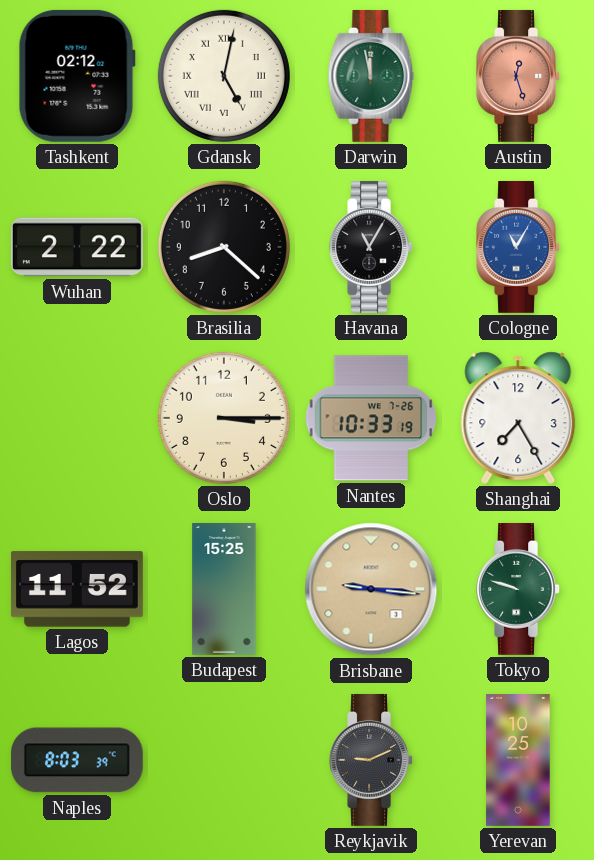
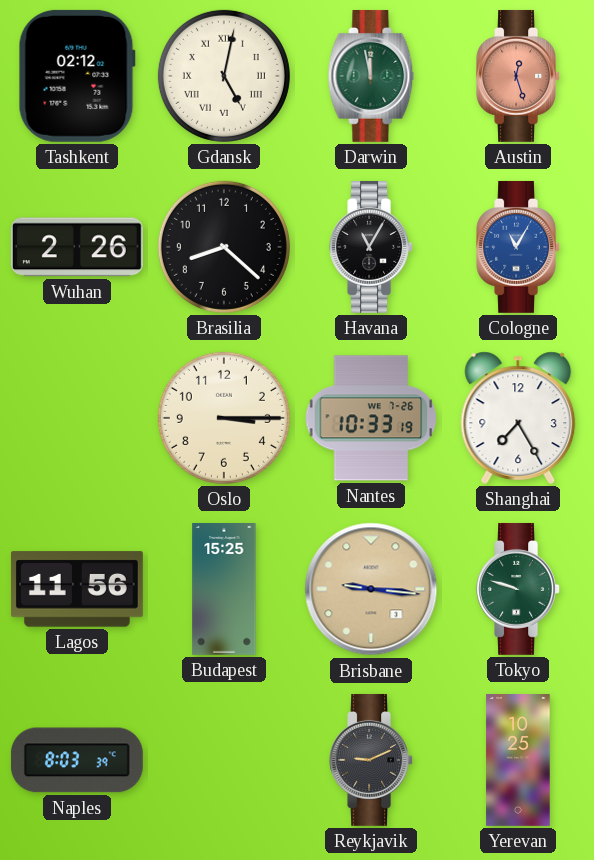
Wuhan: 2:22 -> 2:26
Lagos: 11:52 -> 11:56
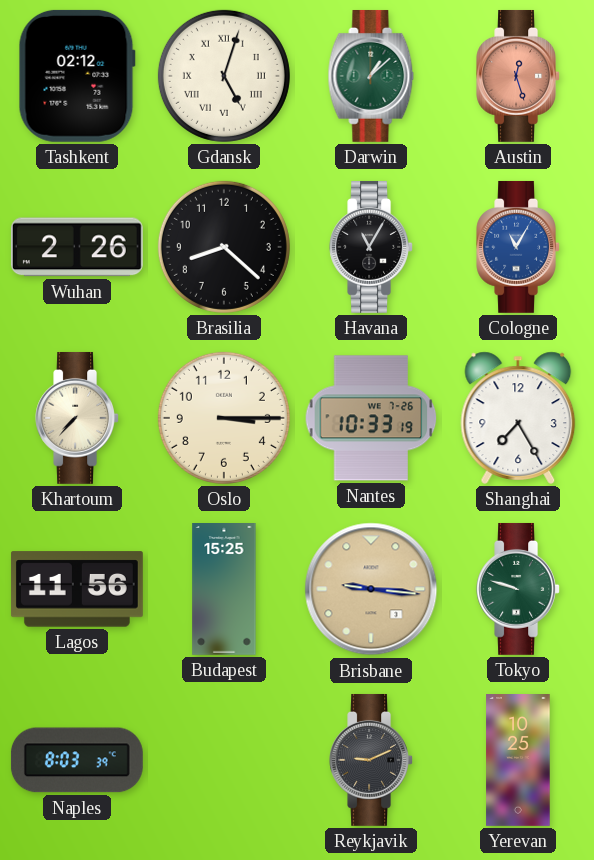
Gdansk: 5:02 -> 5:03
Darwin: 11:58 -> 1:08
Khartoum: none -> 7:37
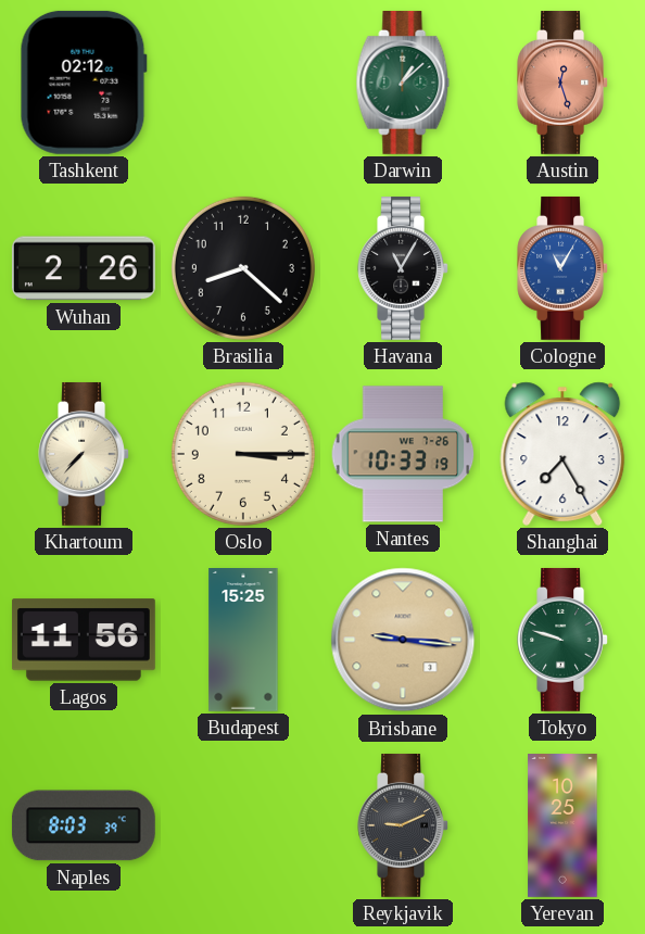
Gdansk: 5:03 -> none
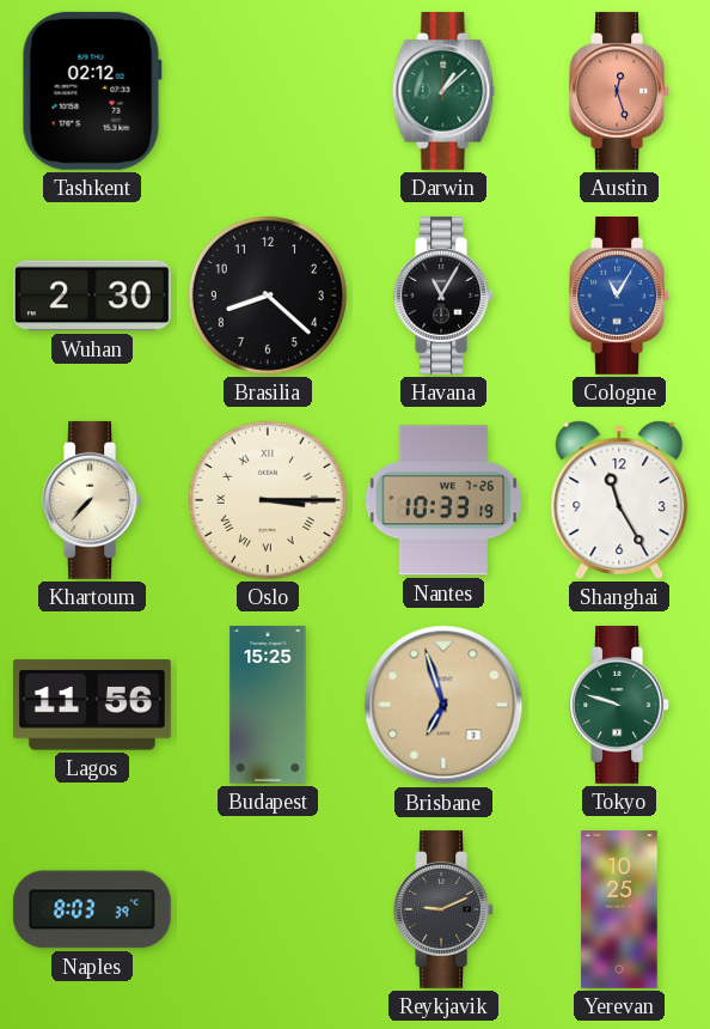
Wuhan: 2:26 -> 2:30
Oslo numerals: Arabic -> Roman
Shanghai: 7:25 -> 11:25
Brisbane: 9:16 -> 6:57
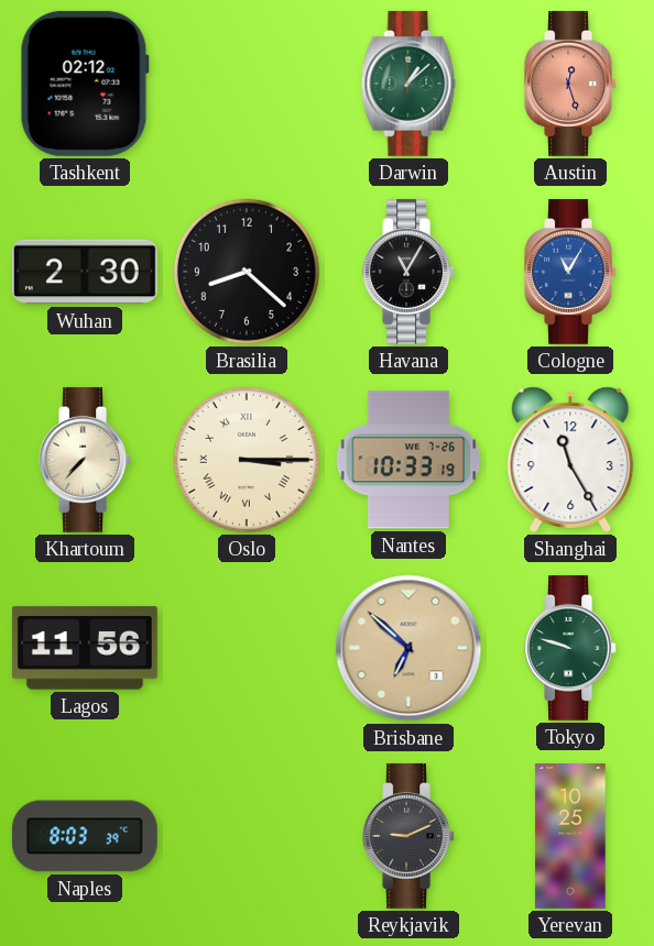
Budapest: 15:25 -> none
Brisbane: 6:57 -> 6:52
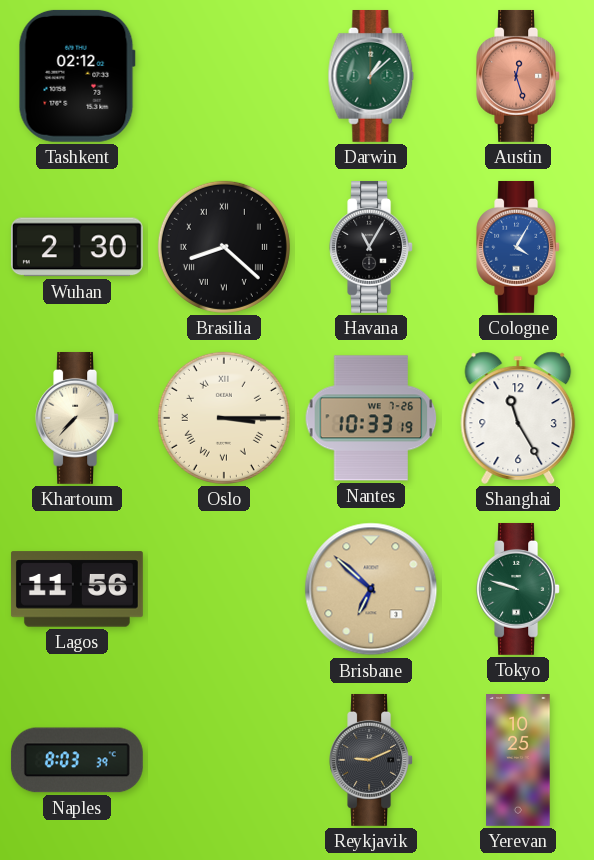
Brasilia numerals: Arabic -> Roman
Cologne: 11:05 -> 4:05
